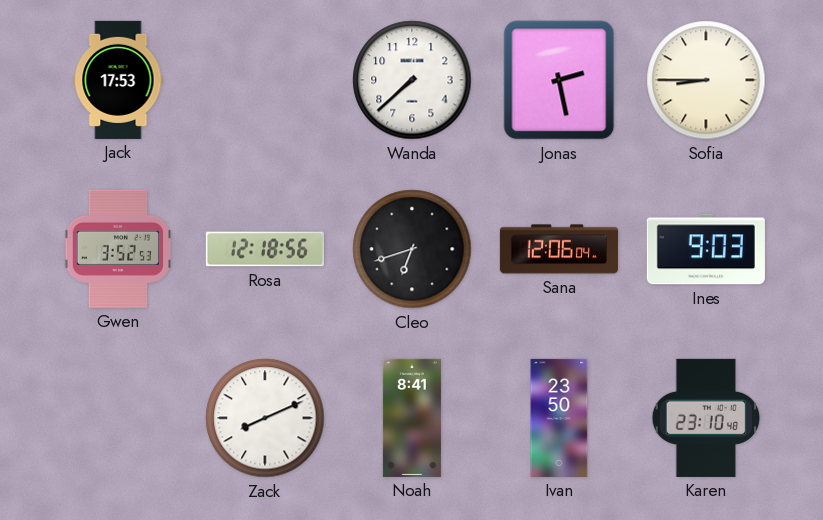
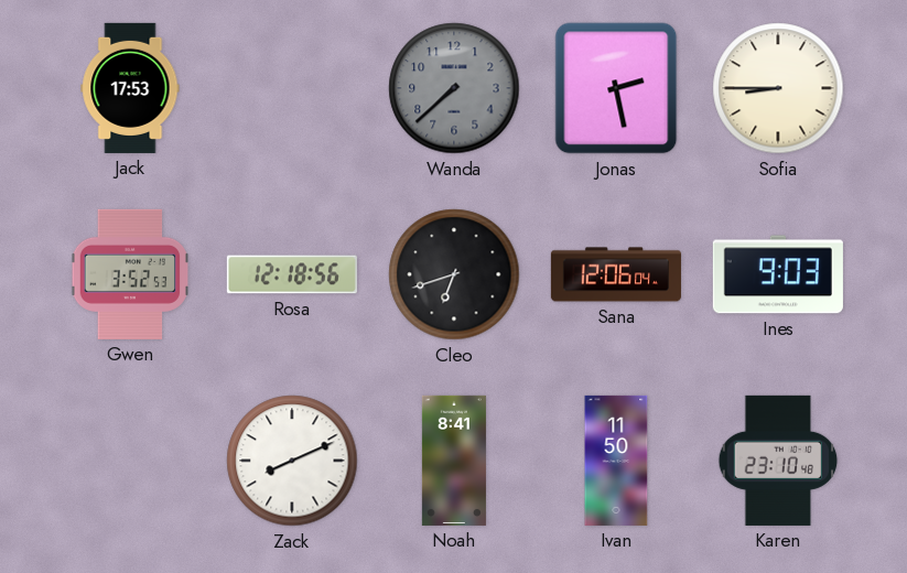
Wanda dial: white -> grey
Ivan: 23:50 -> 11:50
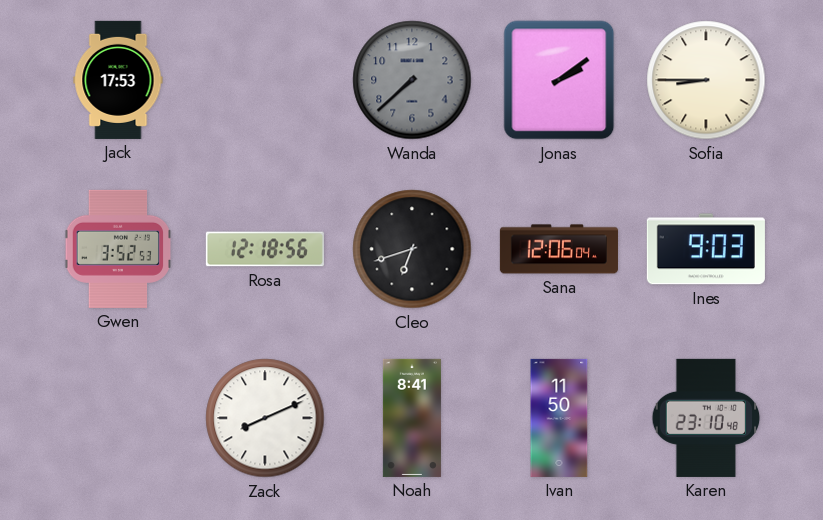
Jonas: 2:28 -> 2:09
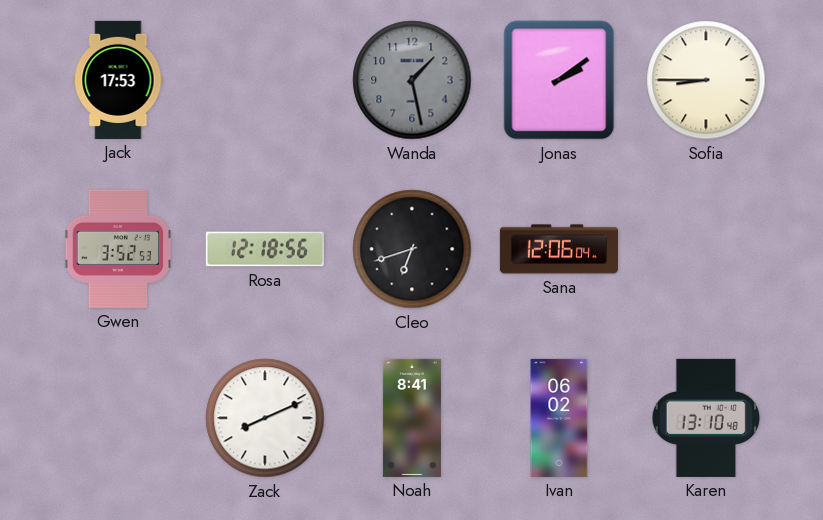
Wanda: 7:38 -> 1:28
Ines: 9:03 -> none
Ivan: 11:50 -> 06:02
Karen: 23:10 -> 13:10
